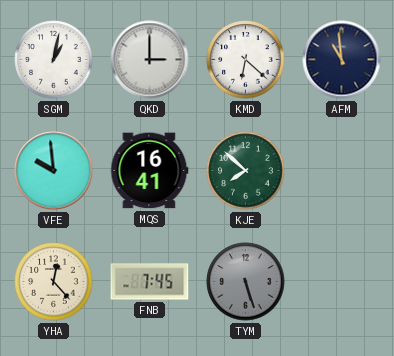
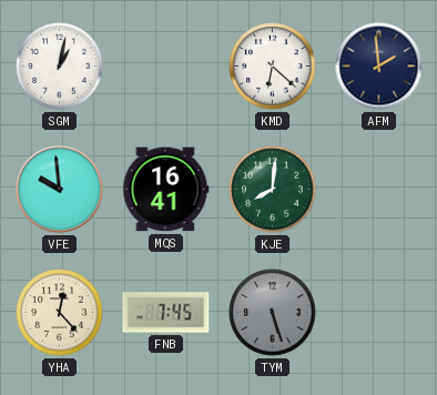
QKD: 3:00 -> none
AFM: 10:59 -> 1:59
KJE: 7:52 -> 8:01
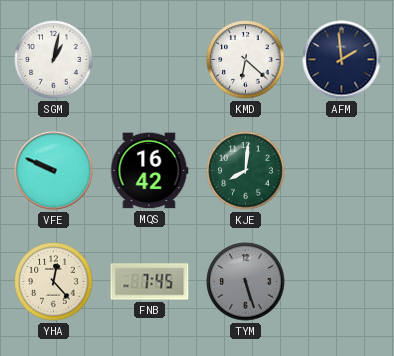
VFE: 9:59 -> 9:49
MQS: 16:41 -> 16:42
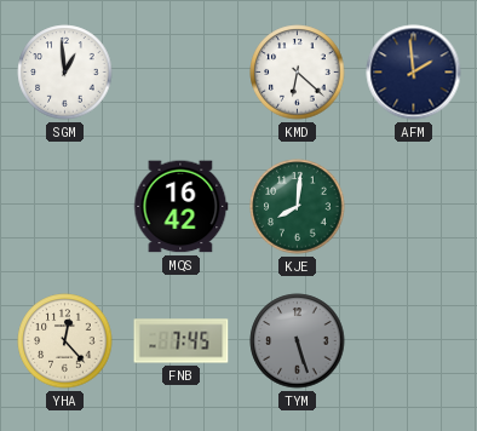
SGM: 1:02 -> 12:59
VFE: 9:49 -> none
